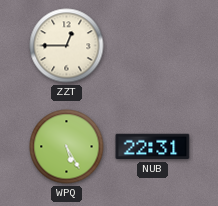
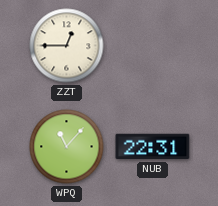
WPQ: 5:25 -> 11:07
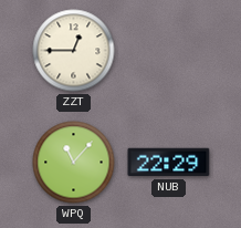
NUB: 22:31 -> 22:29
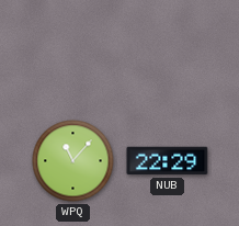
ZZT: 12:45 -> none
